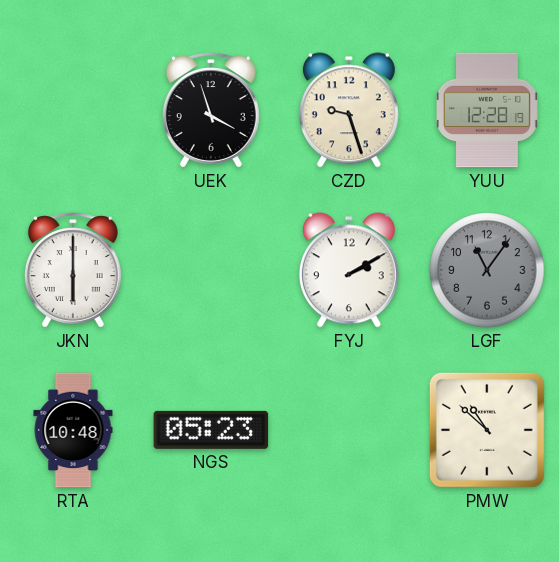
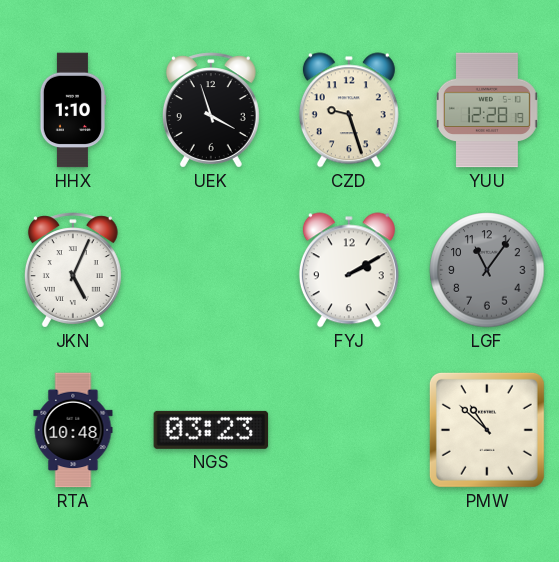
HHX: none -> 1:10
JKN: 6:00 -> 5:04
NGS: 05:23 -> 03:23
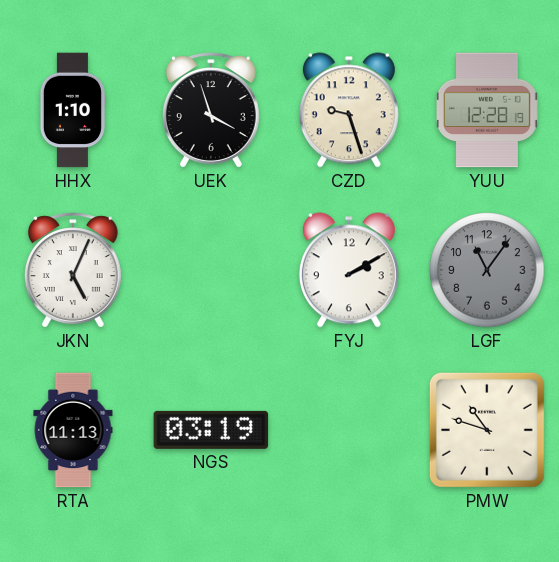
RTA: 10:48 -> 11:13
NGS: 03:23 -> 03:19
PMW: 10:52 -> 10:48
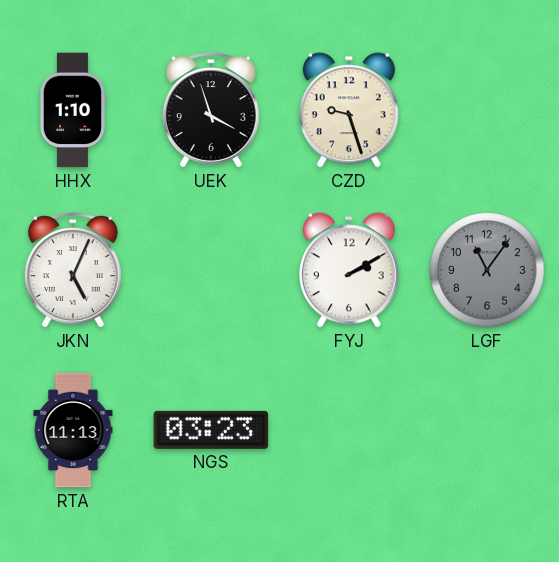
YUU: 12:28 -> none
NGS: 03:19 -> 03:23
PMW: 10:48 -> none
